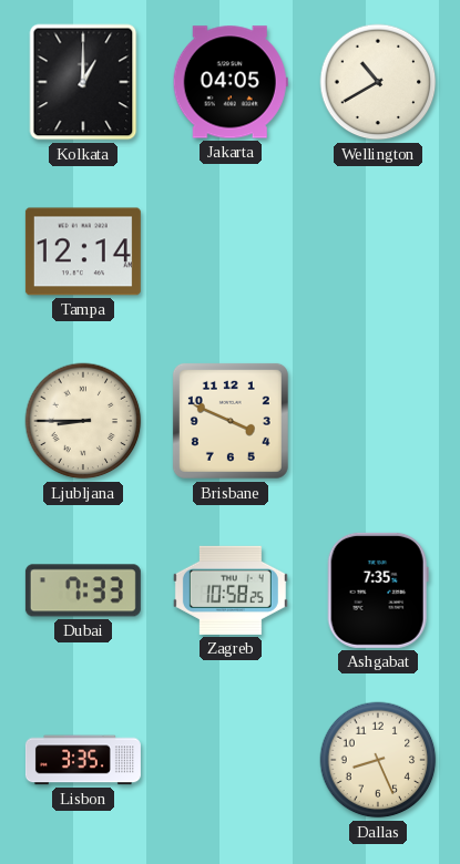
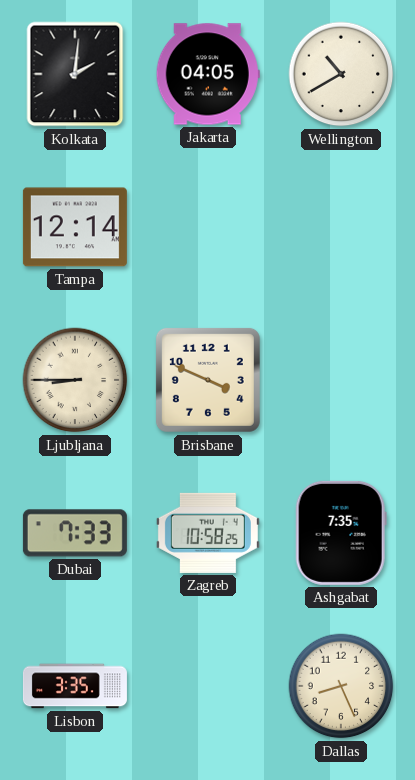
Kolkata: 1:00 -> 2:01
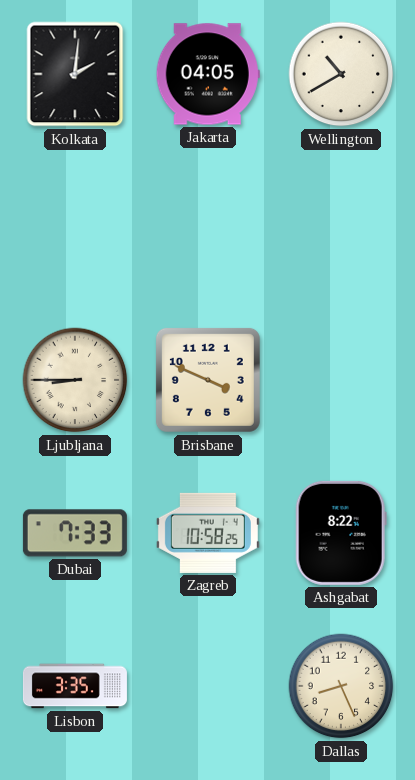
Tampa: 12:14 -> none
Ashgabat: 7:35 -> 8:22
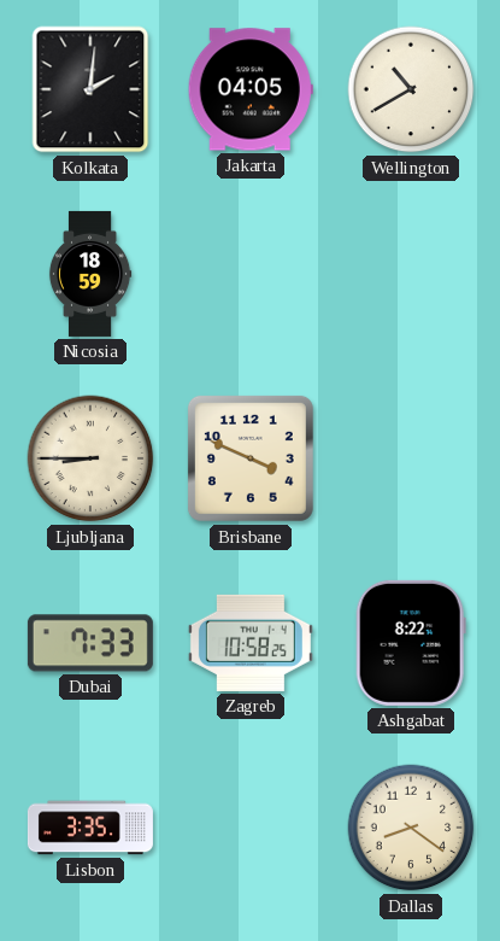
Nicosia: none -> 18:59
Dallas: 8:26 -> 8:21
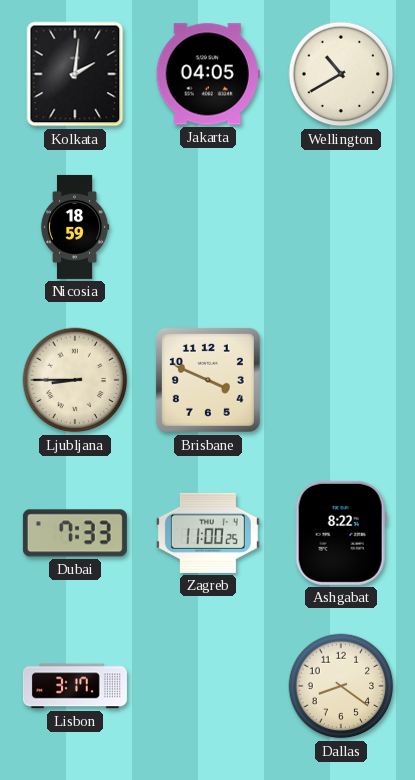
Zagreb: 10:58 -> 11:00
Lisbon: 3:35 -> 3:17
